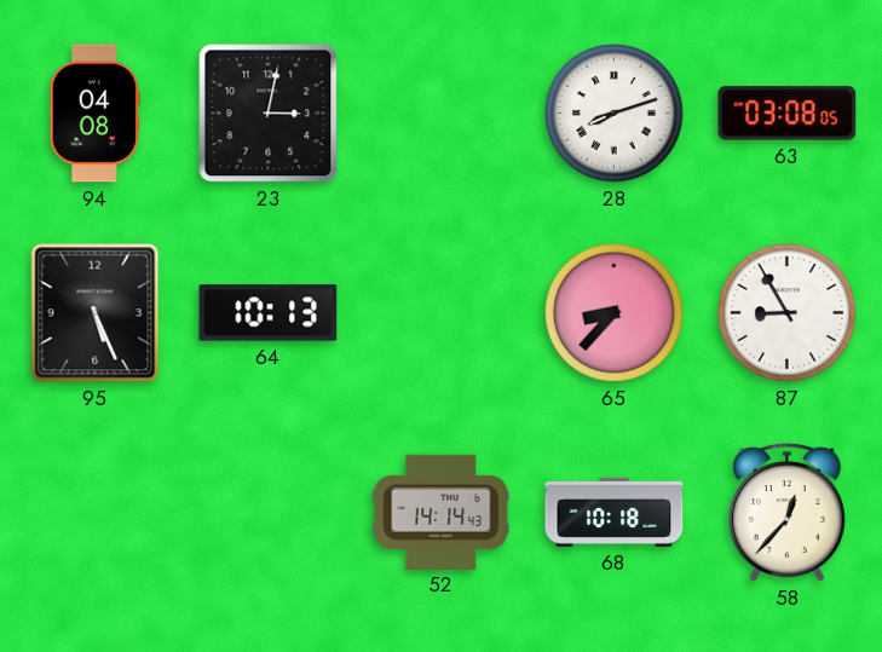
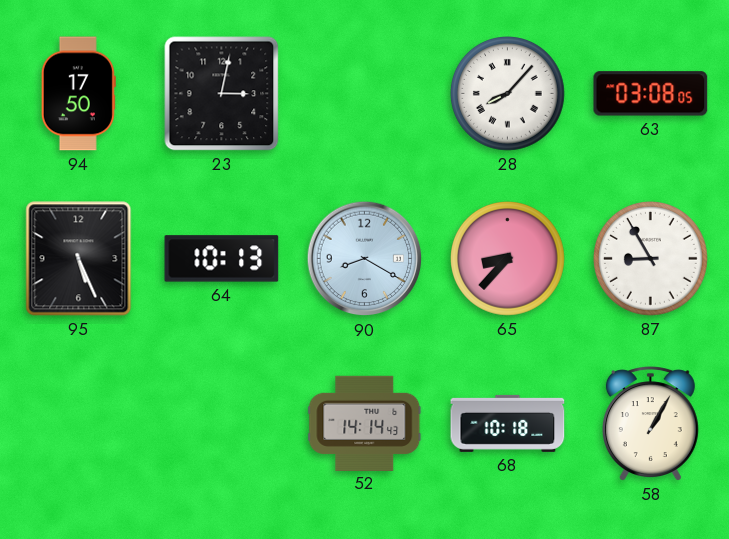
94: 04:08 -> 17:50
28: 8:12 -> 8:07
90: none -> 8:20
58: 12:37 -> 1:05
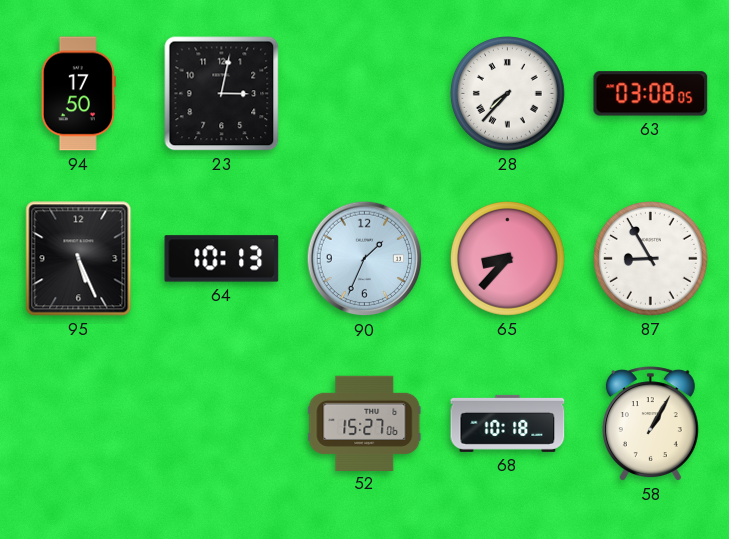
28: 8:07 -> 7:37
90: 8:20 -> 1:34
52: 14:14 -> 15:27
